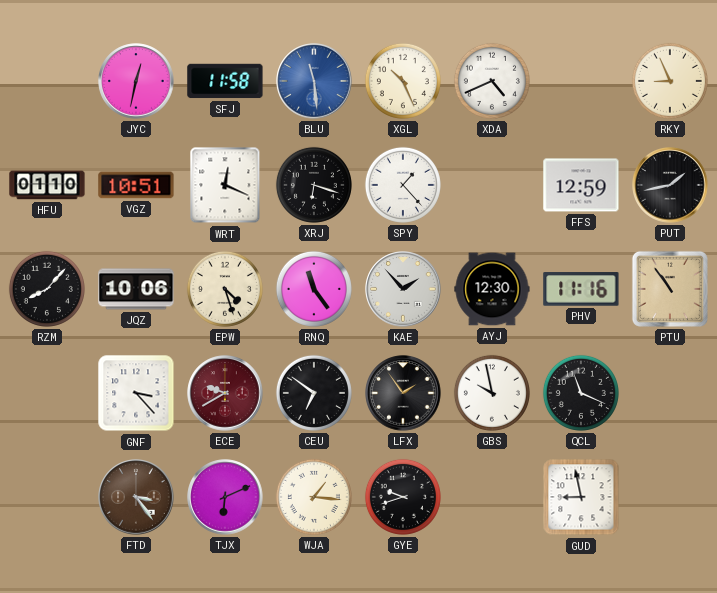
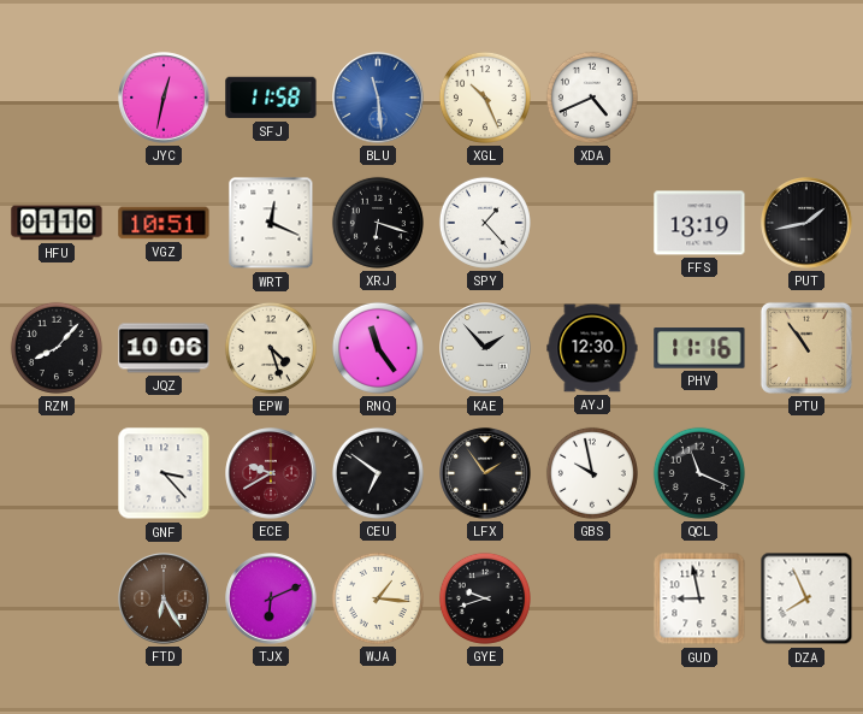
RKY: 8:56 -> none
FFS: 12:59 -> 13:19
FTD: 3:24 -> 6:25
DZA: none -> 7:56
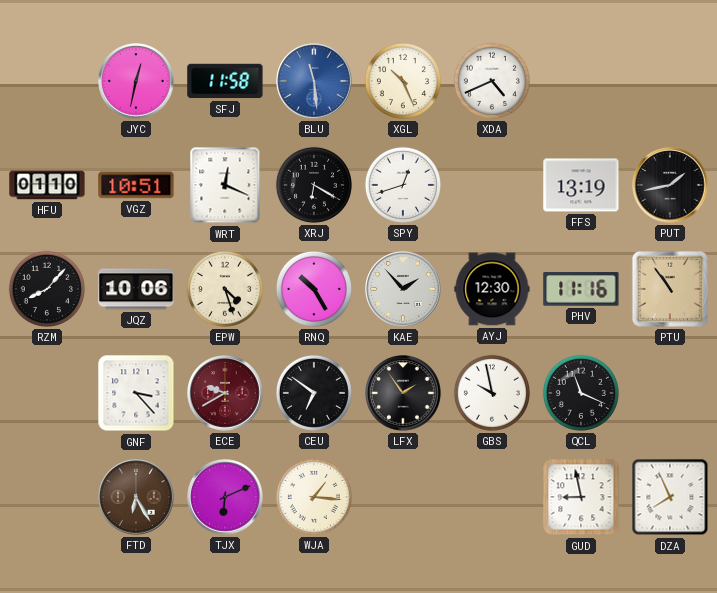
XRJ: 6:18 -> 6:20
SPY: 1:23 -> 12:42
RNQ: 11:24 -> 10:25
GYE: 9:42 -> none
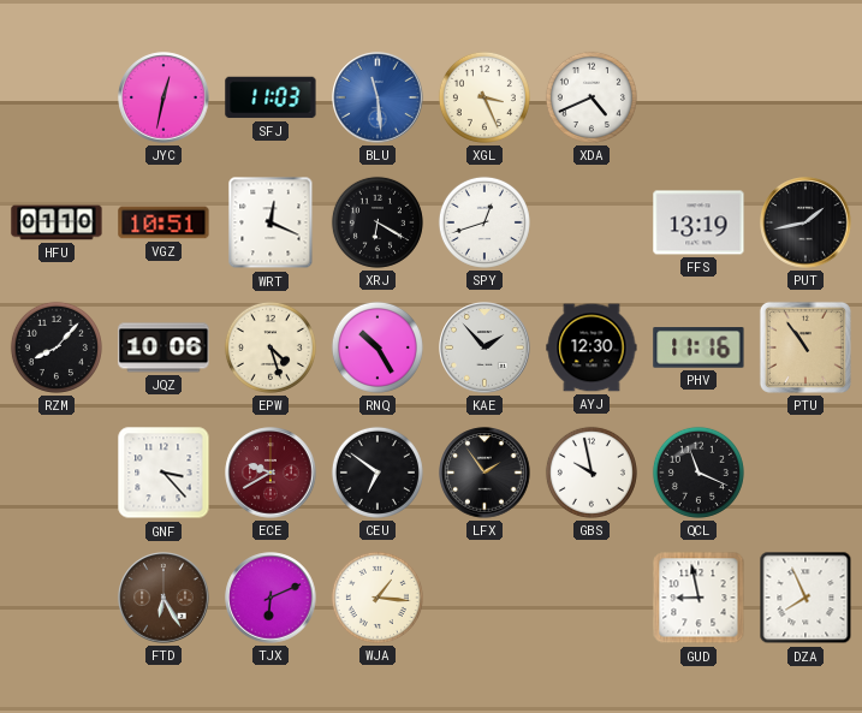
SFJ: 11:58 -> 11:03
XGL: 10:26 -> 3:26
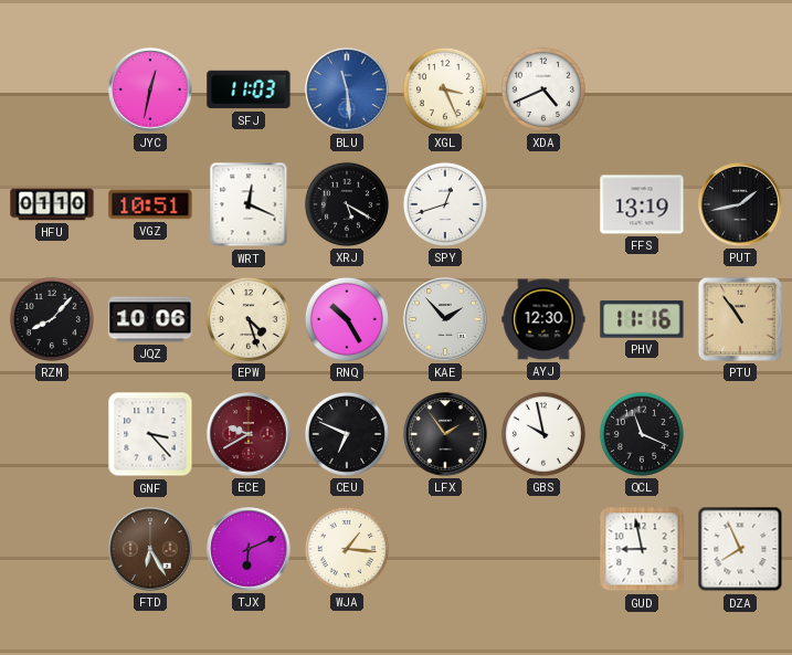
XRJ: 6:20 -> 5:20
CEU: 6:51 -> 6:49
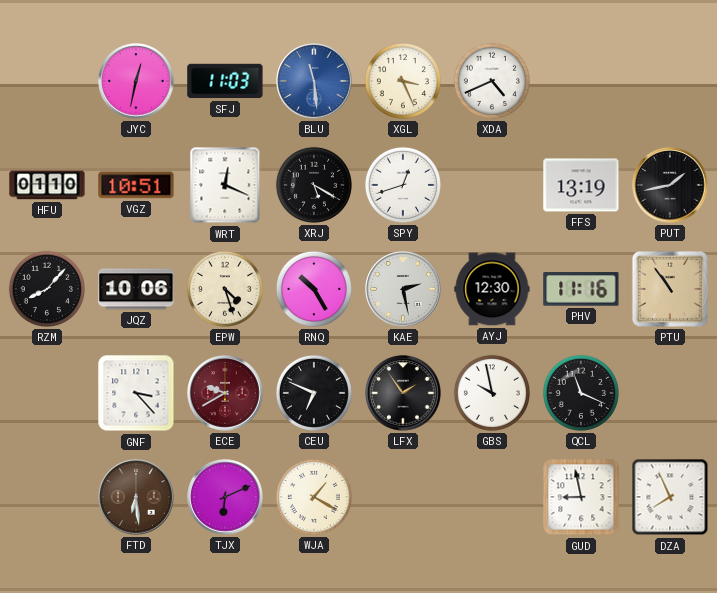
KAE: 1:53 -> 2:28
FTD: 6:25 -> 6:29
WJA: 1:16 -> 1:20
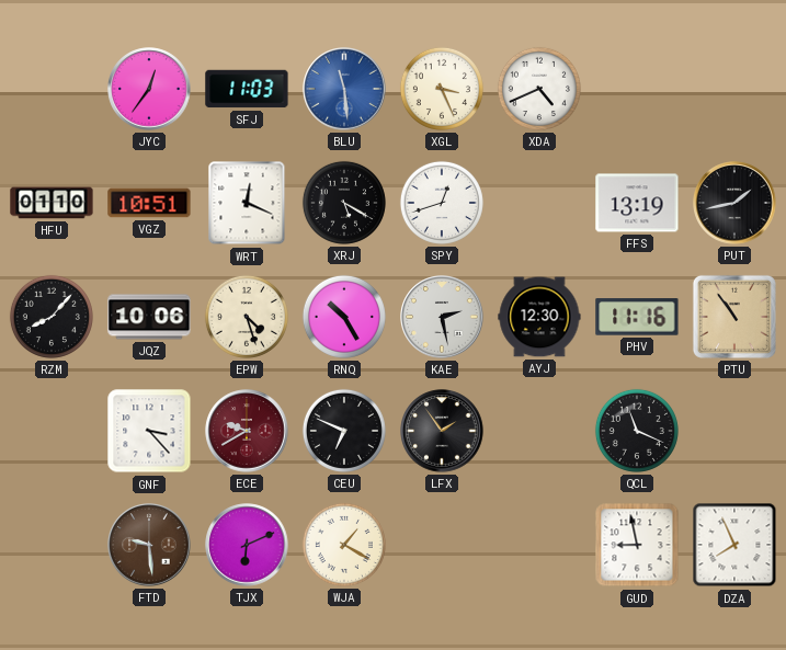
JYC: 12:32 -> 12:36
GBS: 9:58 -> none
FTD: 6:29 -> 9:29
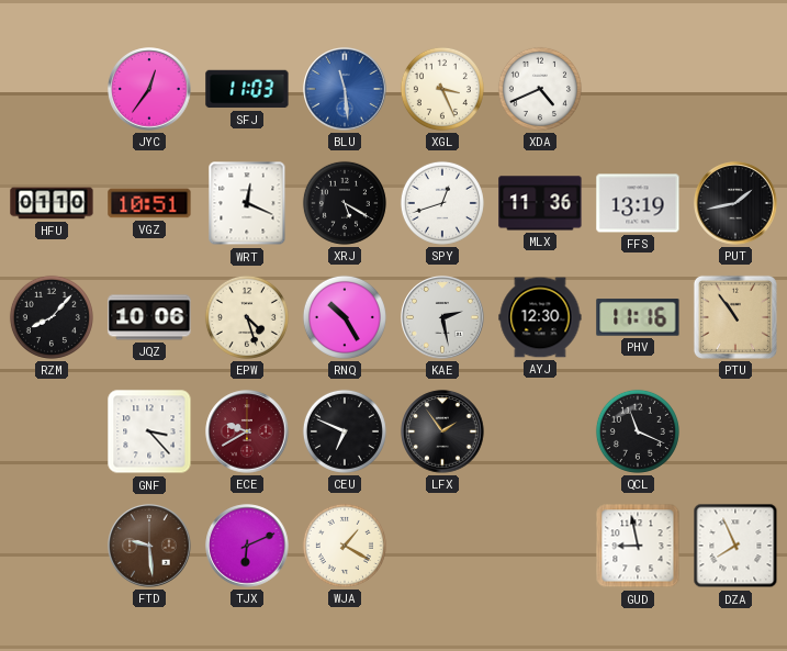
MLX: none -> 11:36
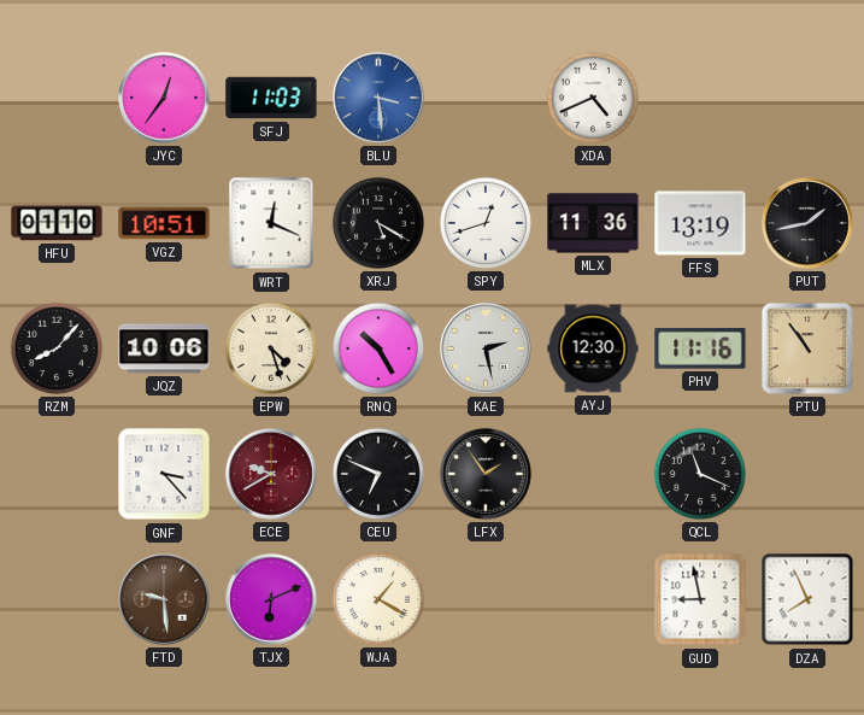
BLU: 11:29 -> 3:29
XGL: 3:26 -> none
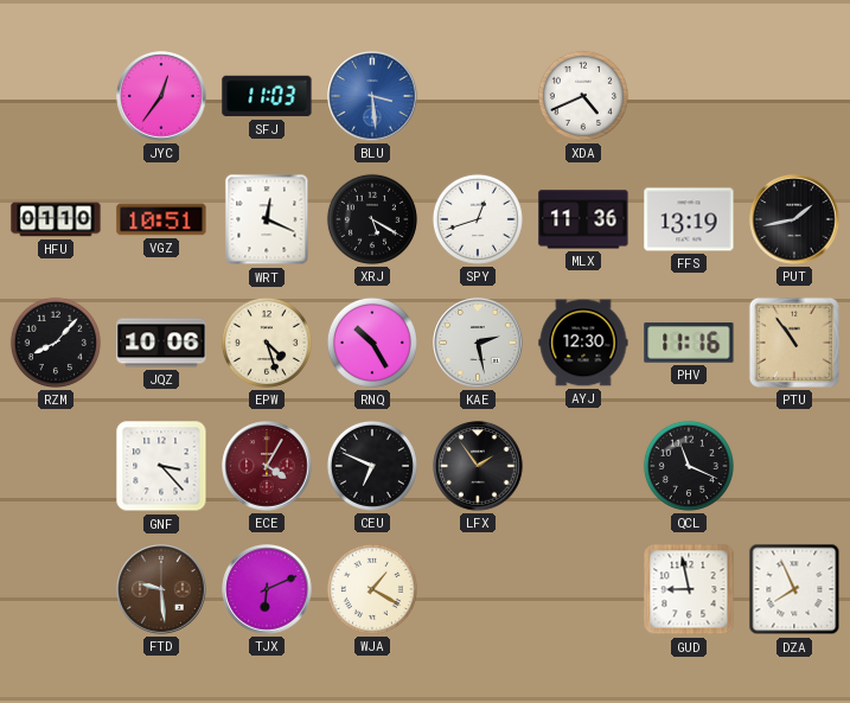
ECE: 9:40 -> 4:05
